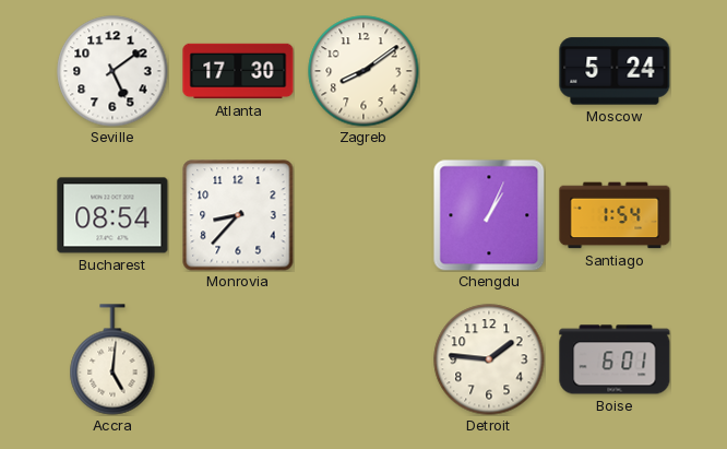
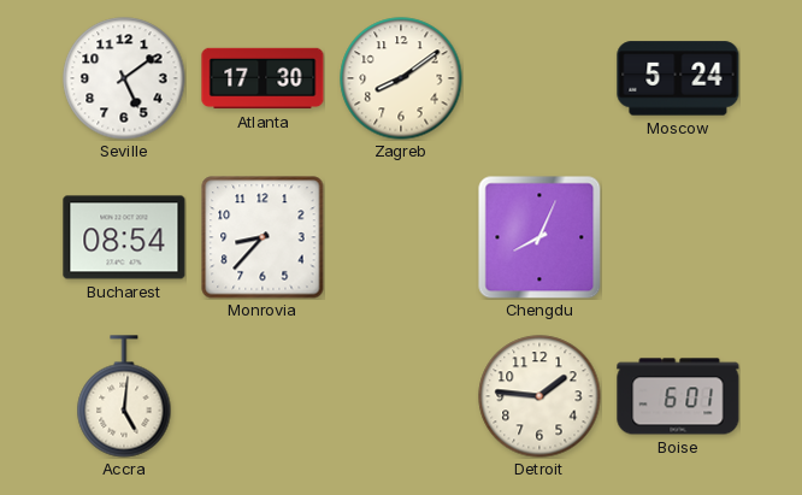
Chengdu: 1:04 -> 8:04
Santiago: 1:54 -> none
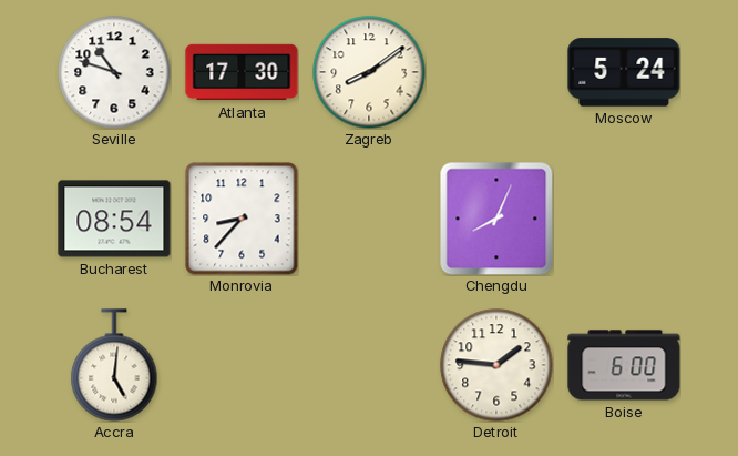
Seville: 5:09 -> 10:48
Boise: 6:01 -> 6:00
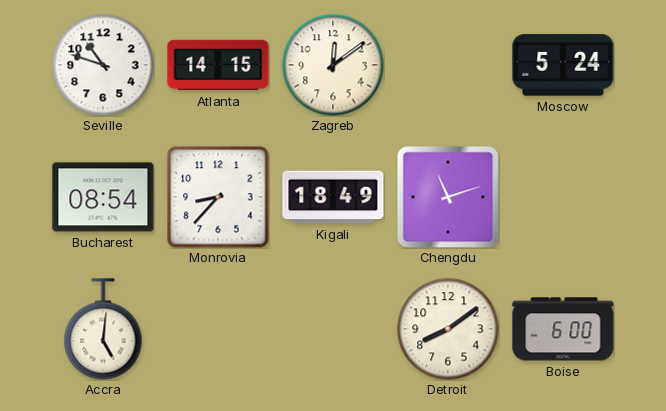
Atlanta: 17:30 -> 14:15
Zagreb: 8:09 -> 12:09
Kigali: none -> 18:49
Chengdu: 8:04 -> 11:12
Detroit: 1:46 -> 8:09
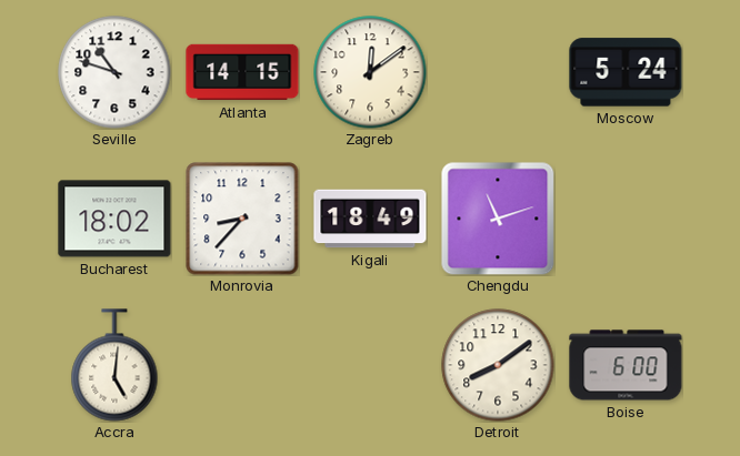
Bucharest: 08:54 -> 18:02
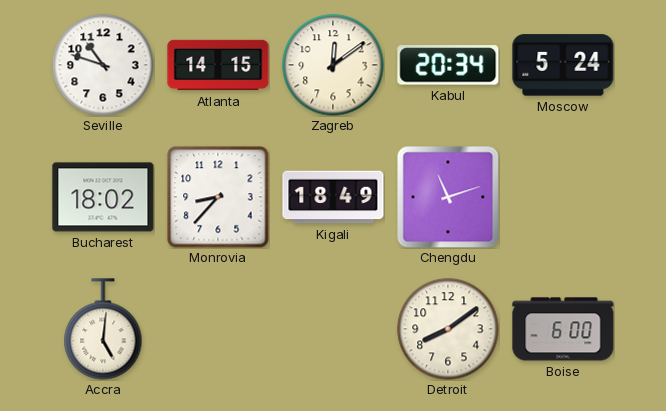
Kabul: none -> 20:34
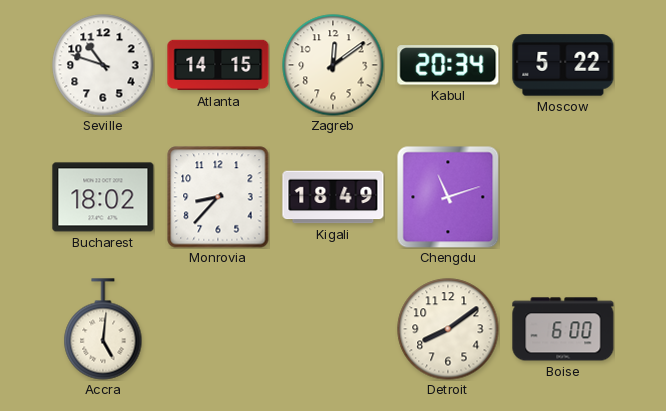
Moscow: 5:24 -> 5:22
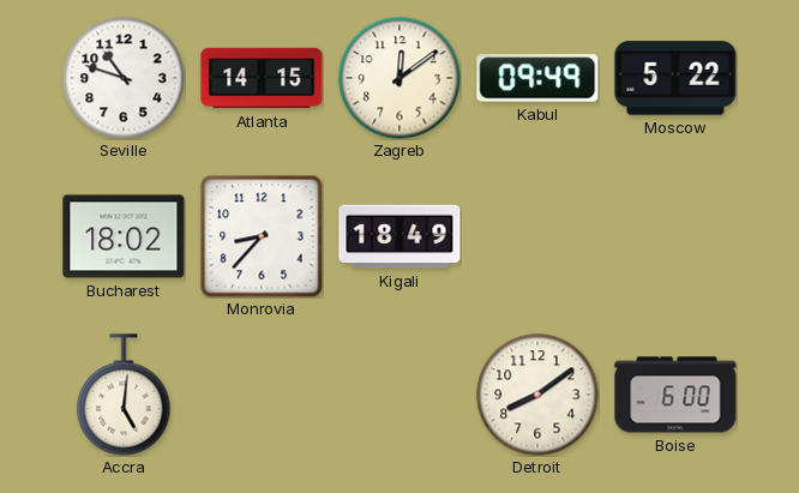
Kabul: 20:34 -> 09:49
Chengdu: 11:12 -> none
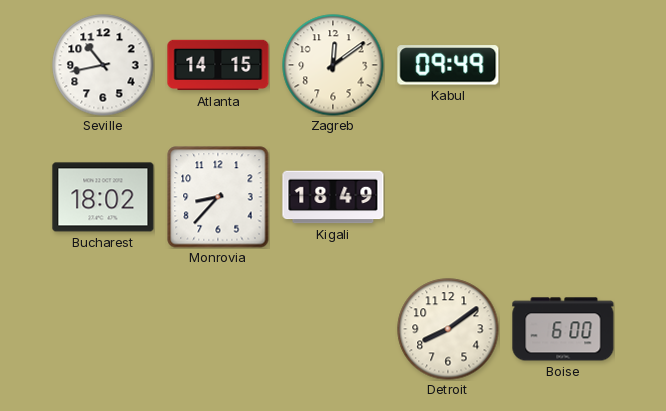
Seville: 10:48 -> 10:43
Moscow: 5:22 -> none
Accra: 5:01 -> none
